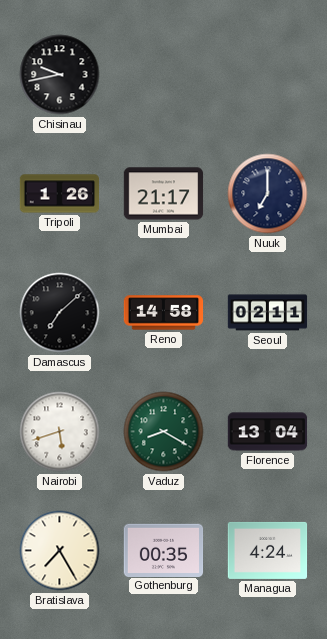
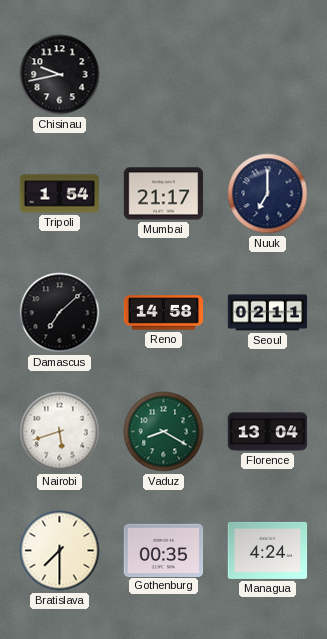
Tripoli: 1:26 -> 1:54
Bratislava: 7:25 -> 7:30
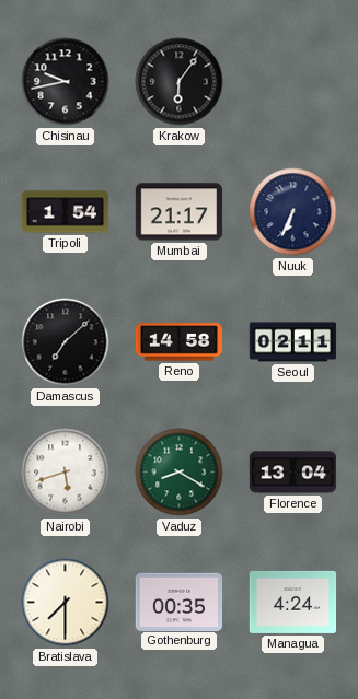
Krakow: none -> 6:06
Nuuk: 7:00 -> 6:34
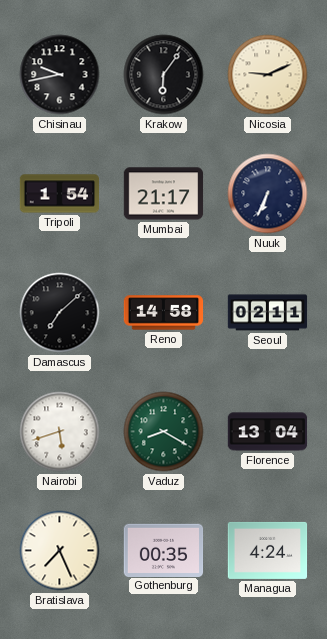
Nicosia: none -> 9:11
Bratislava: 7:30 -> 7:26
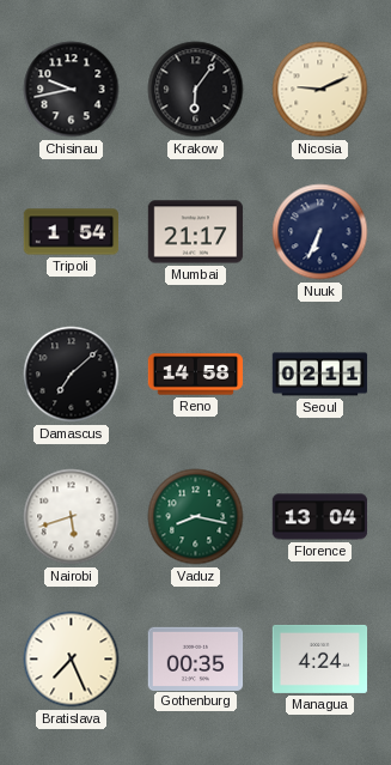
Vaduz: 8:20 -> 8:17
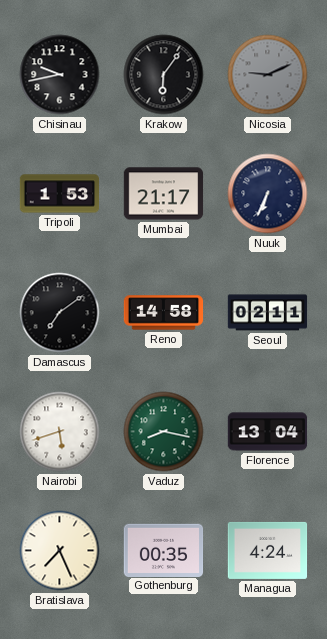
Nicosia dial: cream -> grey
Tripoli: 1:54 -> 1:53
Damascus: 7:08 -> 7:09
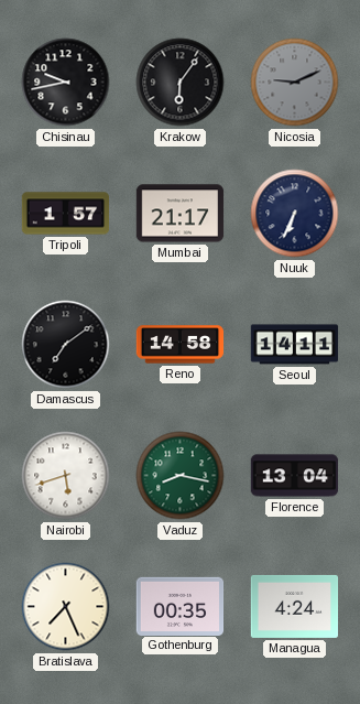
Tripoli: 1:53 -> 1:57
Seoul: 02:11 -> 14:11
